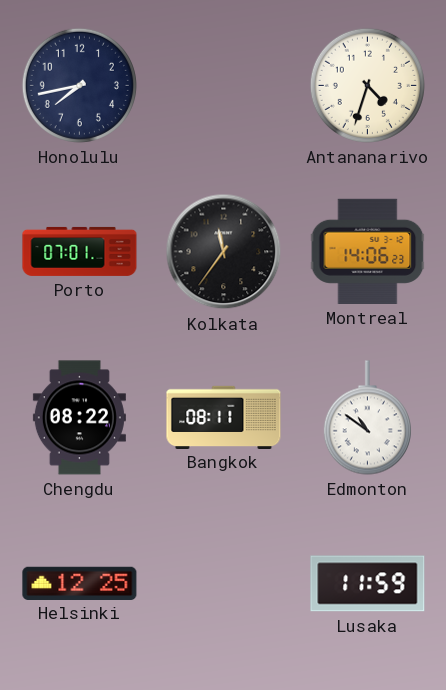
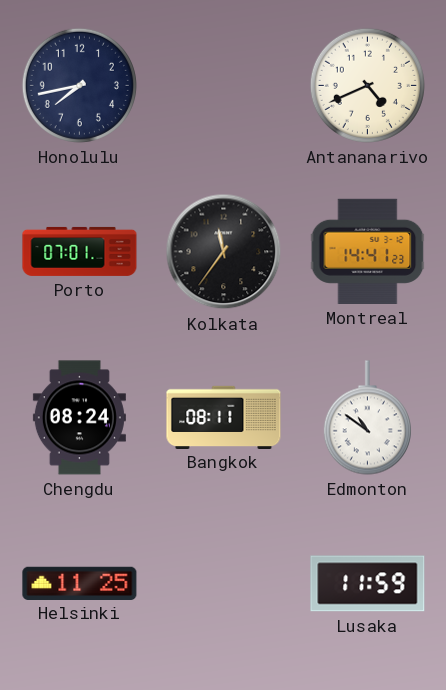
Antananarivo: 4:33 -> 4:41
Montreal: 14:06 -> 14:41
Chengdu: 08:22 -> 08:24
Helsinki: 12:25 -> 11:25
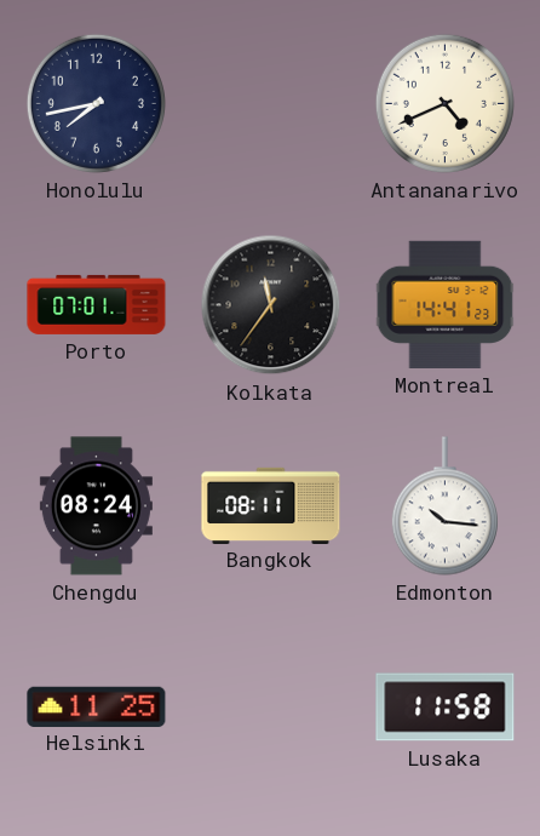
Edmonton: 10:51 -> 10:16
Lusaka: 11:59 -> 11:58
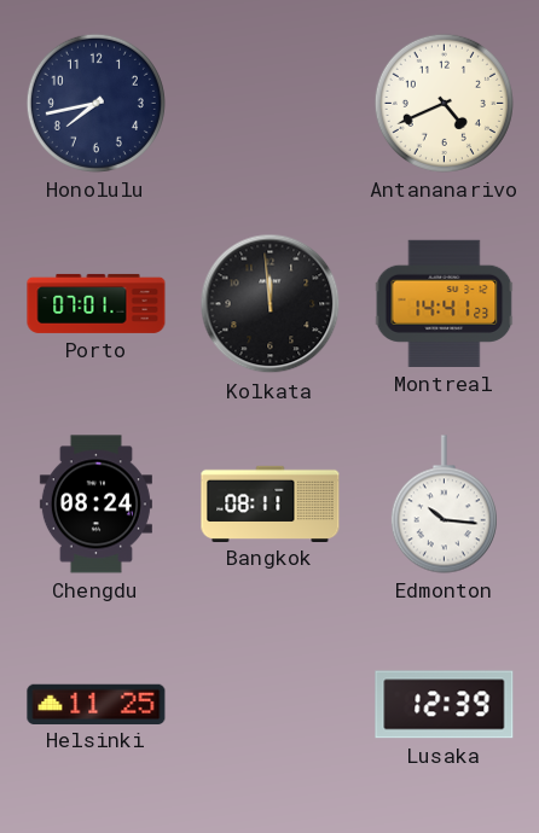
Kolkata: 11:36 -> 11:59
Lusaka: 11:58 -> 12:39
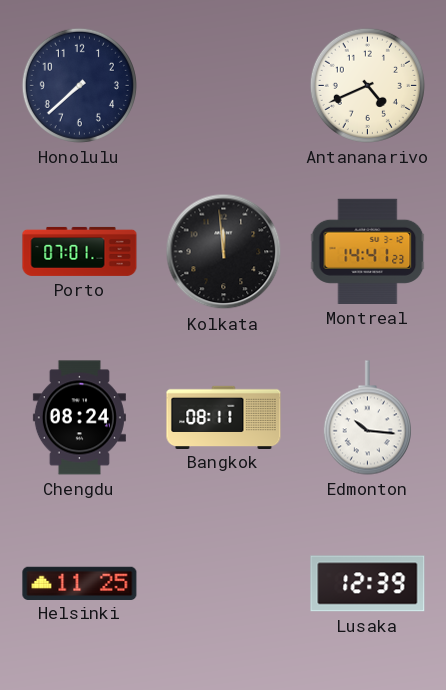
Honolulu: 7:43 -> 7:38
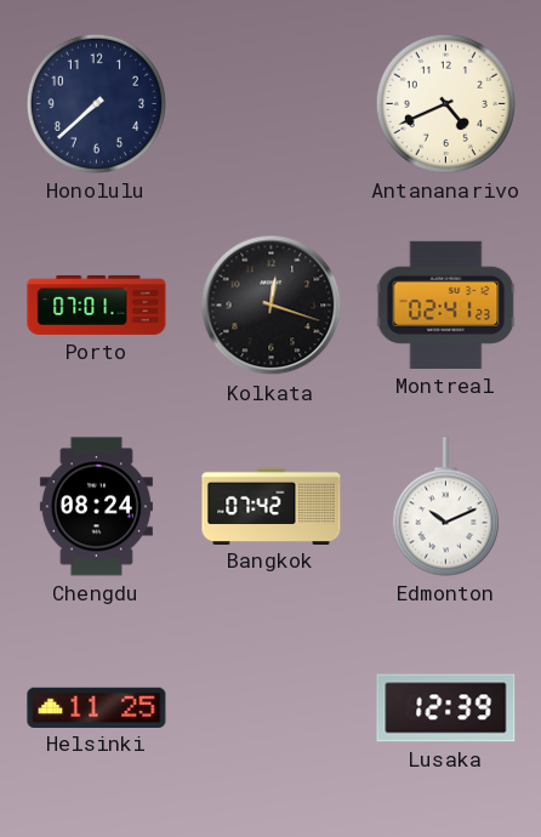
Kolkata: 11:59 -> 12:18
Montreal: 14:41 -> 02:41
Bangkok: 08:11 -> 07:42
Edmonton: 10:16 -> 10:11
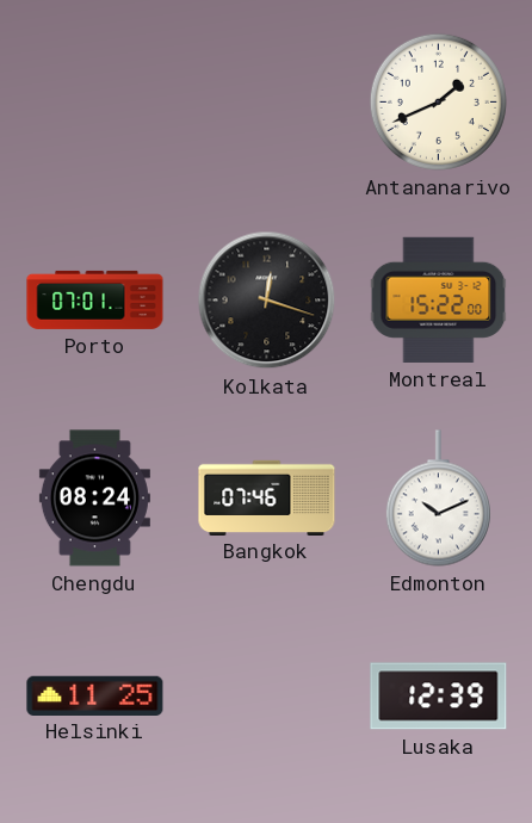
Honolulu: 7:38 -> none
Antananarivo: 4:41 -> 1:41
Montreal: 02:41 -> 15:22
Bangkok: 07:42 -> 07:46
